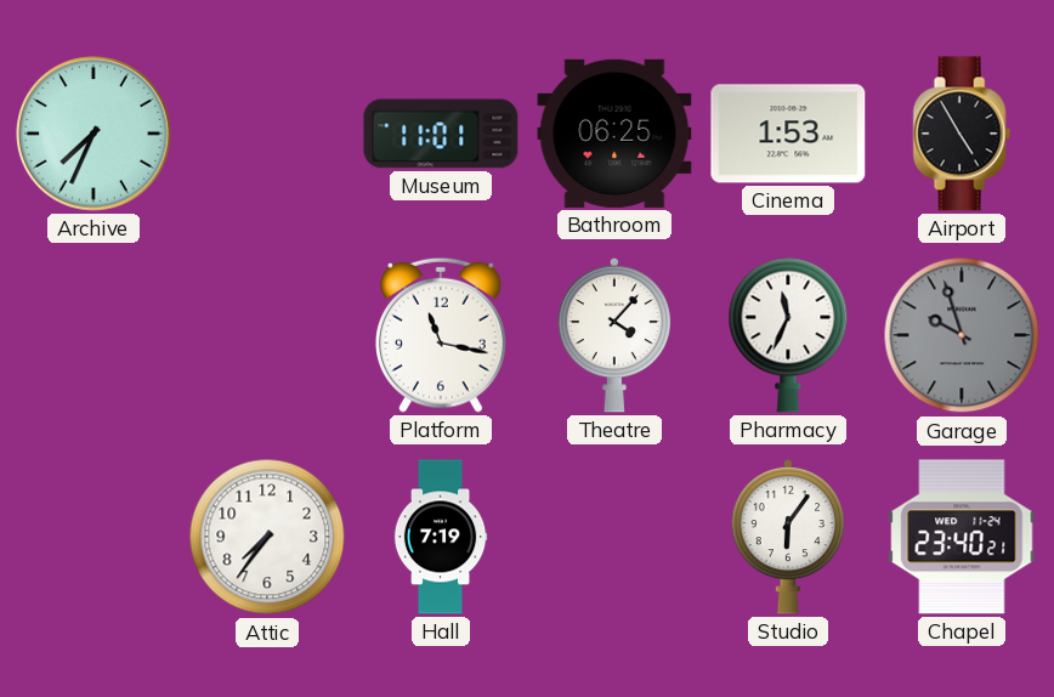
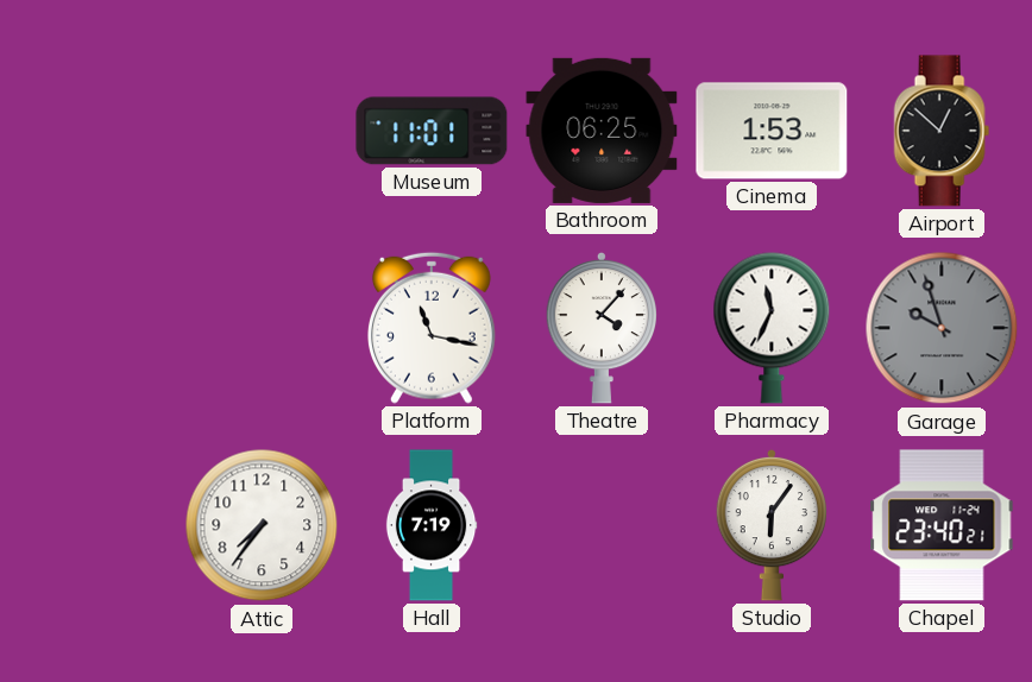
Archive: 7:34 -> none
Airport: 4:55 -> 12:52
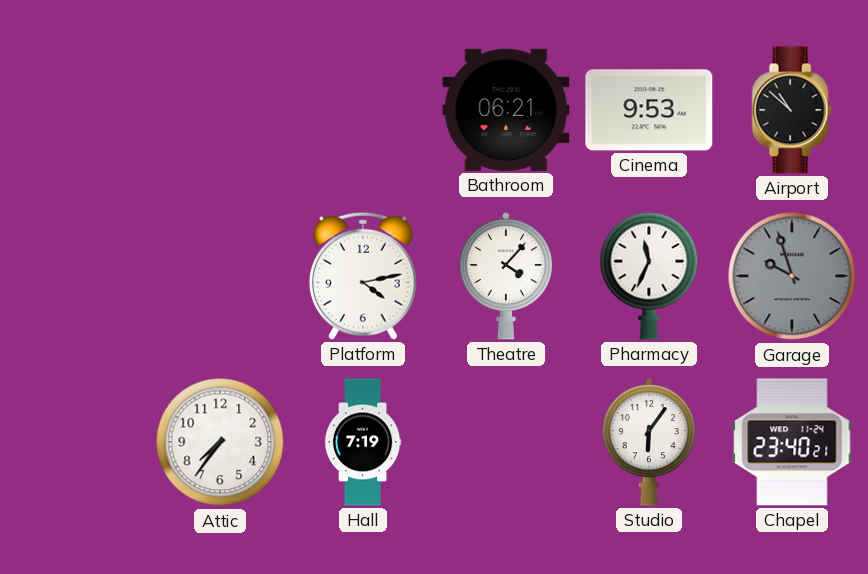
Museum: 11:01 -> none
Bathroom: 06:25 -> 06:21
Cinema: 1:53 -> 9:53
Airport: 12:52 -> 10:52
Platform: 11:17 -> 4:13
